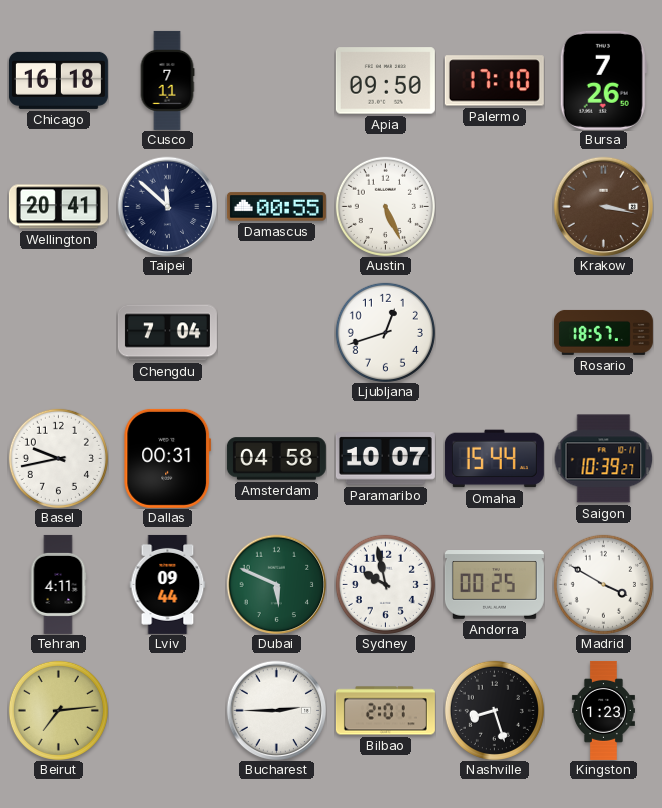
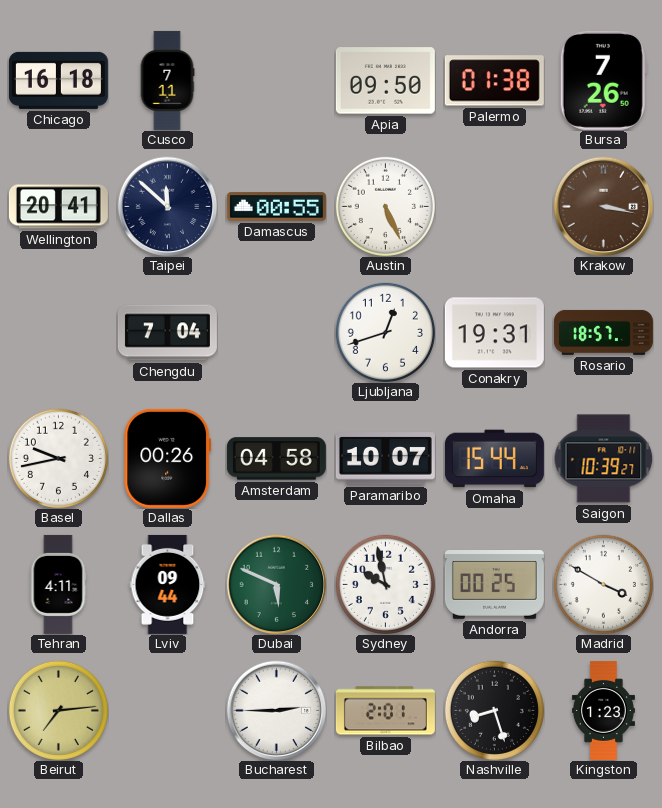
Palermo: 17:10 -> 01:38
Conakry: none -> 19:31
Dallas: 00:31 -> 00:26
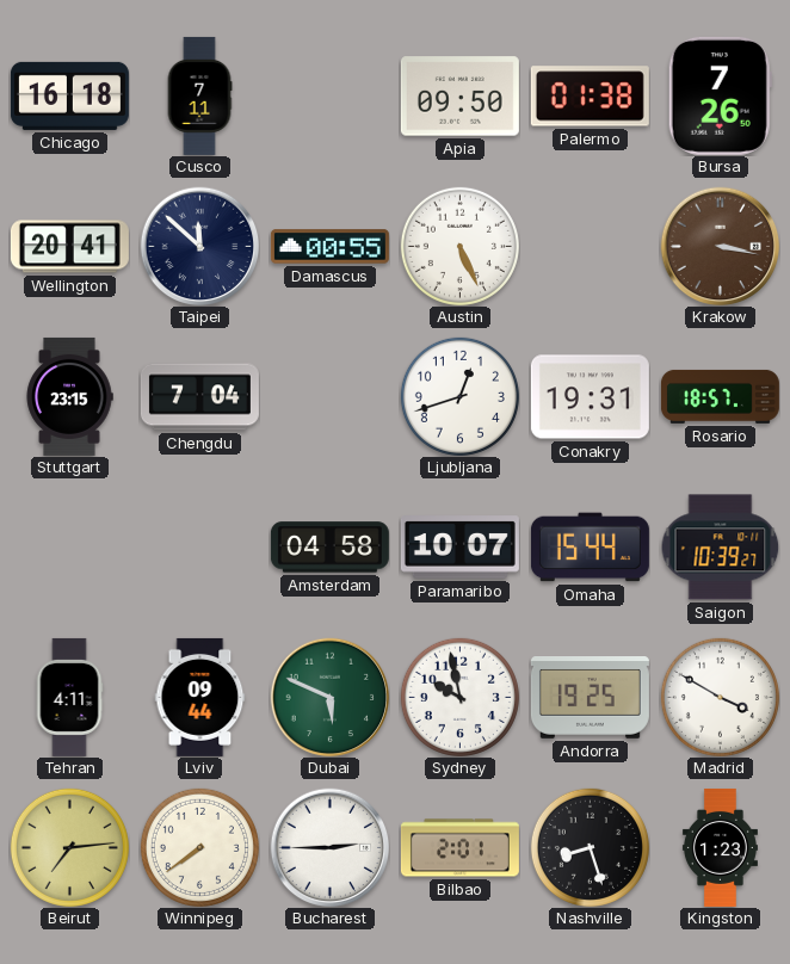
Stuttgart: none -> 23:15
Basel: 9:43 -> none
Dallas: 00:26 -> none
Andorra: 00:25 -> 19:25
Winnipeg: none -> 7:39
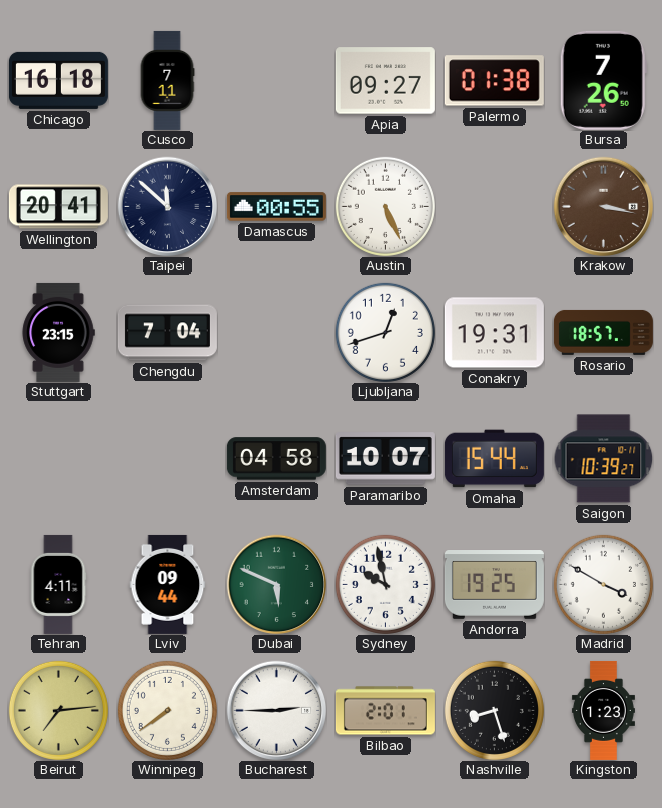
Apia: 09:50 -> 09:27
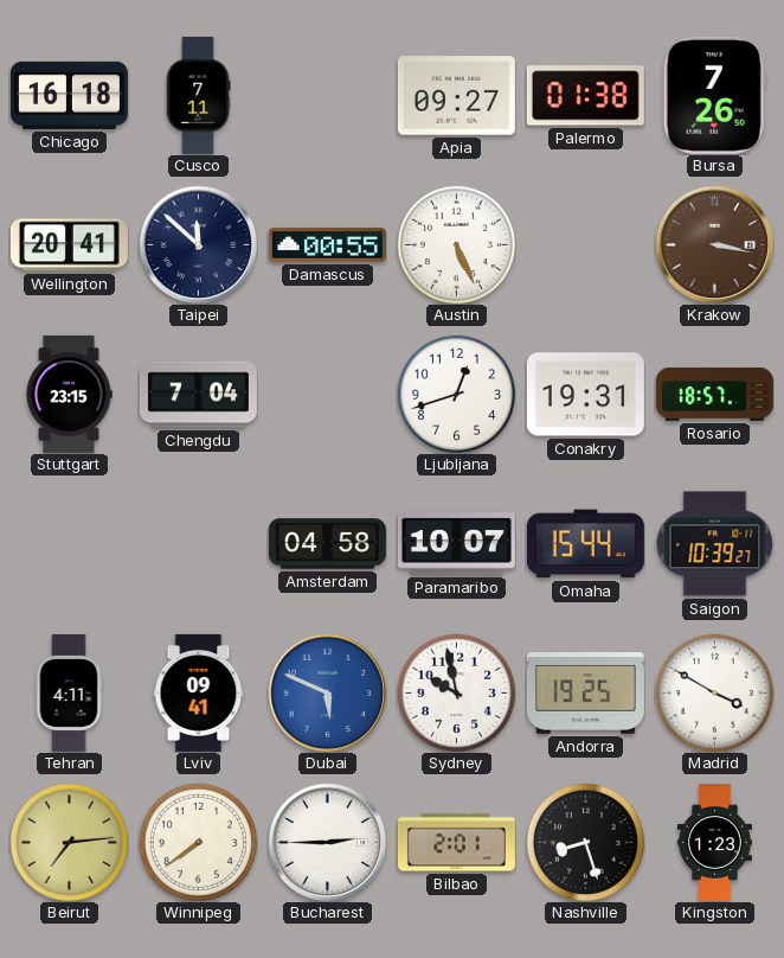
Lviv: 09:44 -> 09:41
Dubai dial: green -> blue
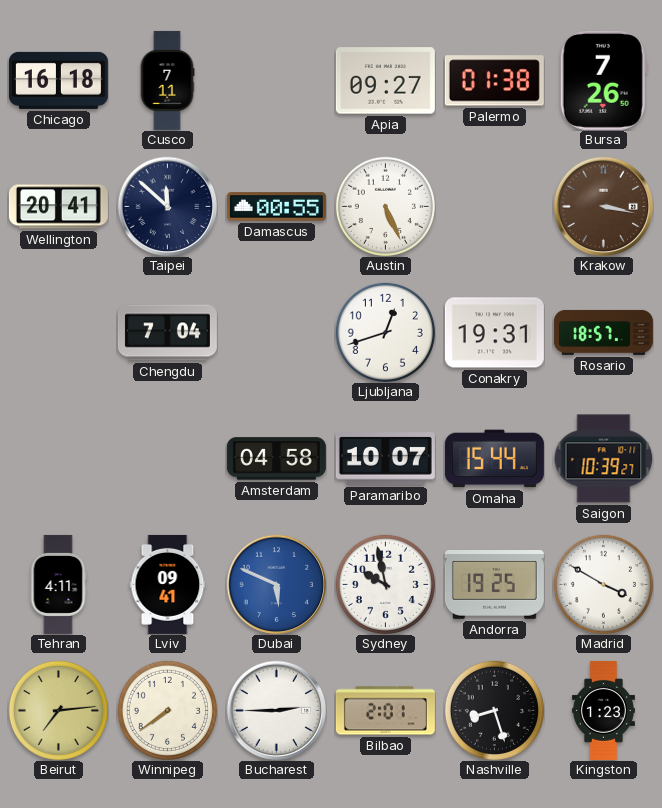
Stuttgart: 23:15 -> none
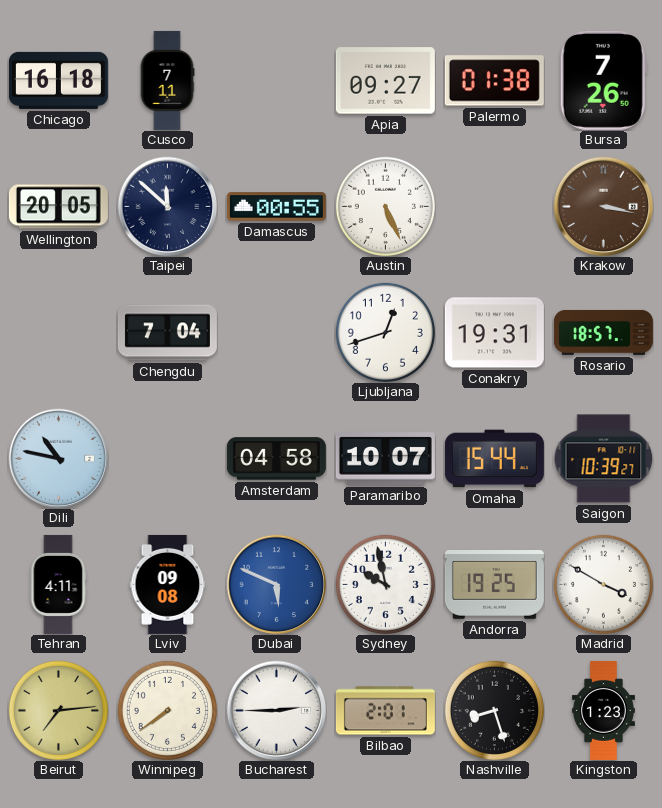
Wellington: 20:41 -> 20:05
Dili: none -> 10:47
Lviv: 09:41 -> 09:08
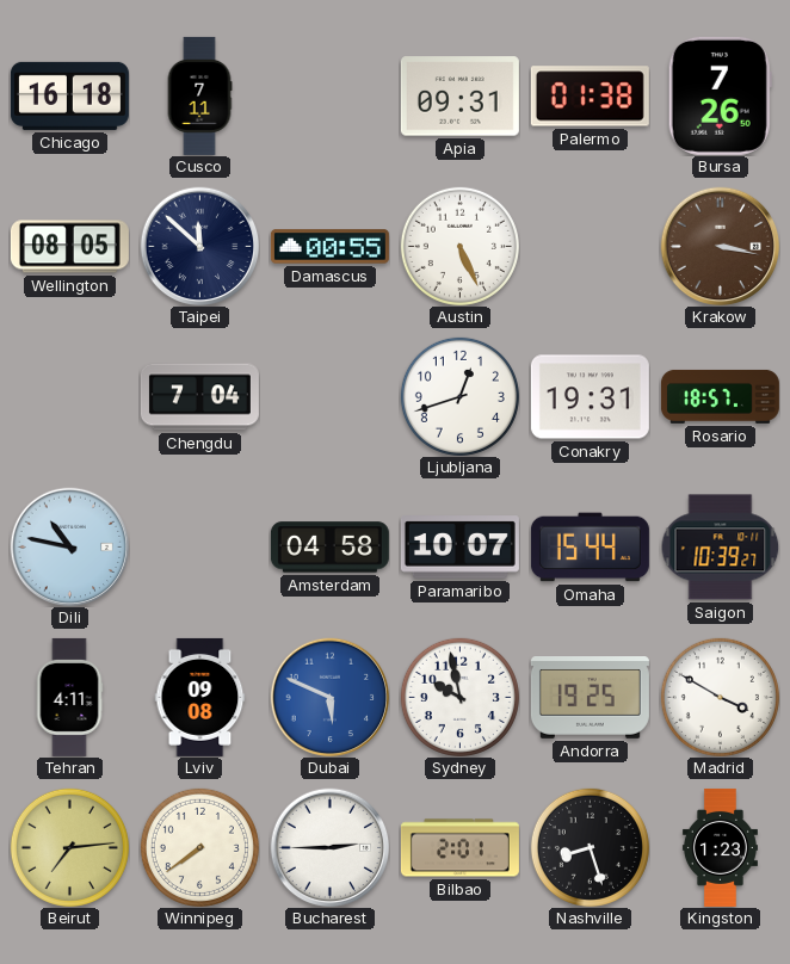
Apia: 09:27 -> 09:31
Wellington: 20:05 -> 08:05
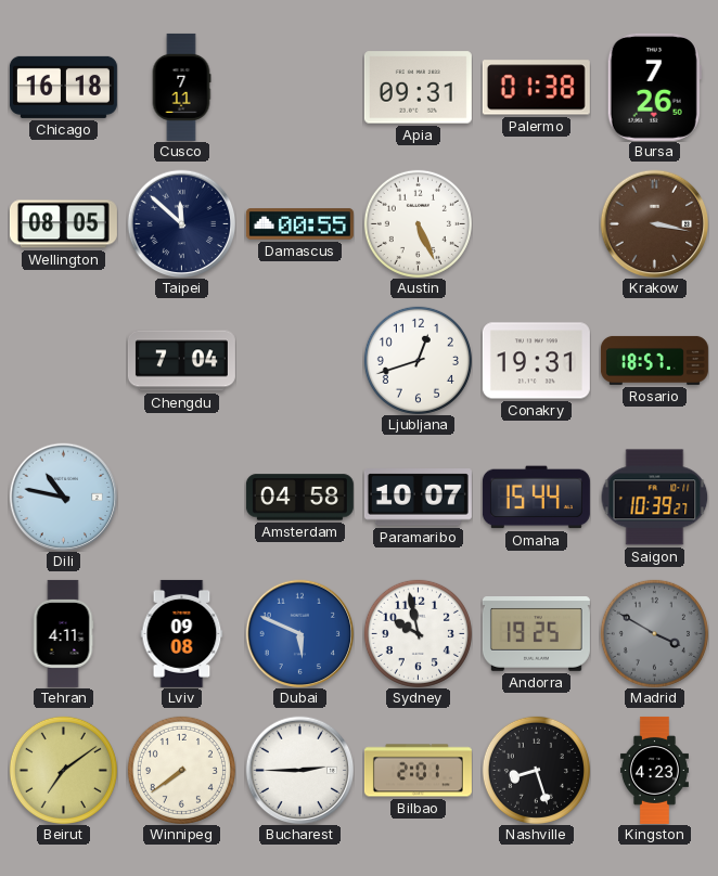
Madrid dial: white -> grey
Beirut: 7:14 -> 7:09
Kingston: 1:23 -> 4:23
